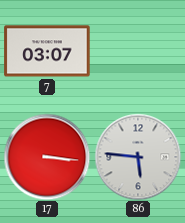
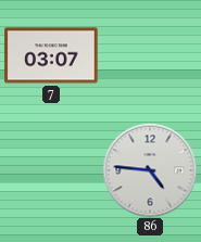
17: 3:16 -> none
86: 5:46 -> 4:46
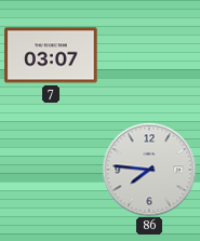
86: 4:46 -> 7:46
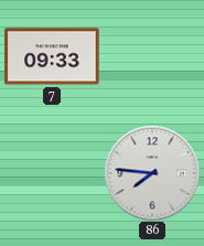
7: 03:07 -> 09:33
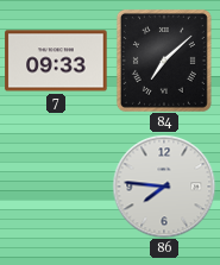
84: none -> 7:08
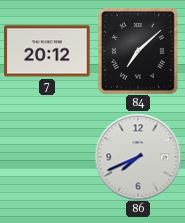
7: 09:33 -> 20:12
86: 7:46 -> 7:41
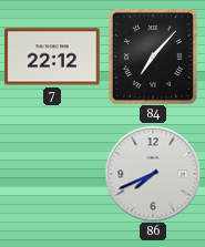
7: 20:12 -> 22:12
84: 7:08 -> 7:07
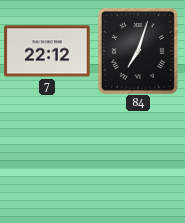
84: 7:07 -> 7:03
86: 7:41 -> none
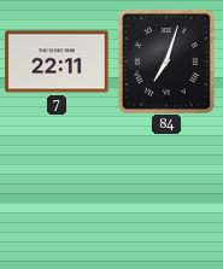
7: 22:12 -> 22:11
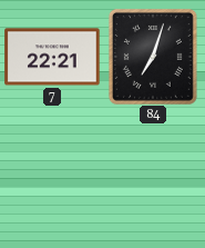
7: 22:11 -> 22:21
